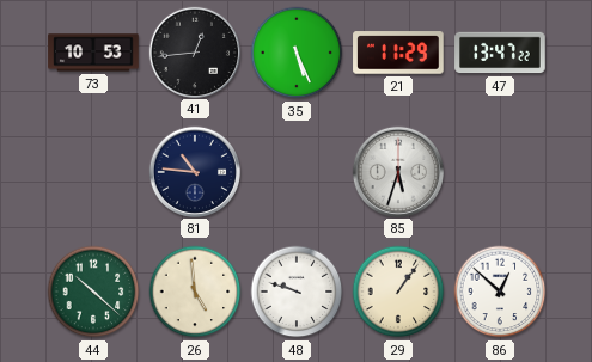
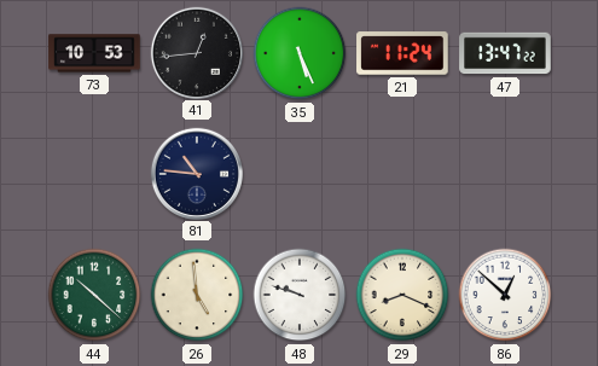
21: 11:29 -> 11:24
85: 5:33 -> none
29: 1:06 -> 8:19
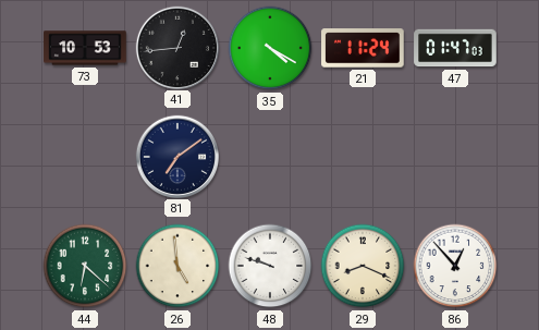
35: 5:26 -> 4:20
47: 13:47 -> 01:47
81: 10:46 -> 7:09
44: 10:22 -> 6:22
86: 12:52 -> 12:53
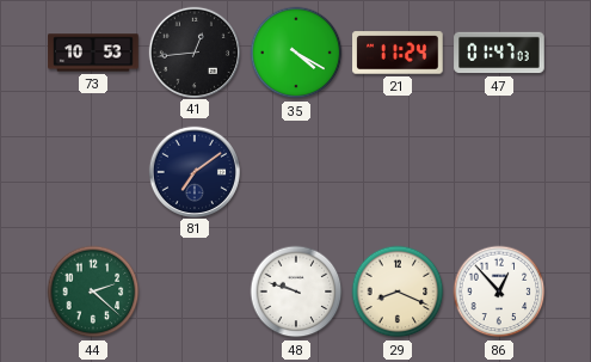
44: 6:22 -> 2:22
26: 4:59 -> none
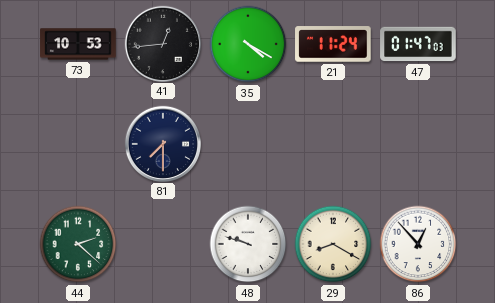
81: 7:09 -> 7:30
29: 8:19 -> 8:20
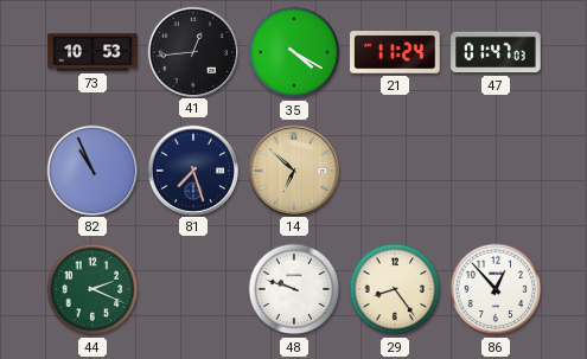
82: none -> 10:56
81: 7:30 -> 7:27
14: none -> 6:52
44: 2:22 -> 2:19
29: 8:20 -> 8:24
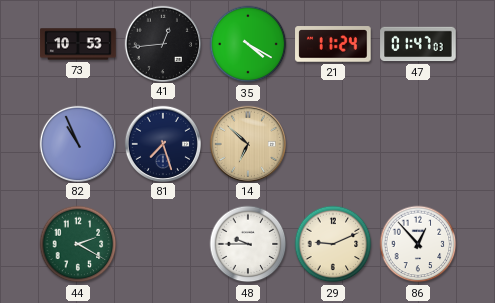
44: 2:19 -> 2:20
48: 9:48 -> 9:45
29: 8:24 -> 9:11
